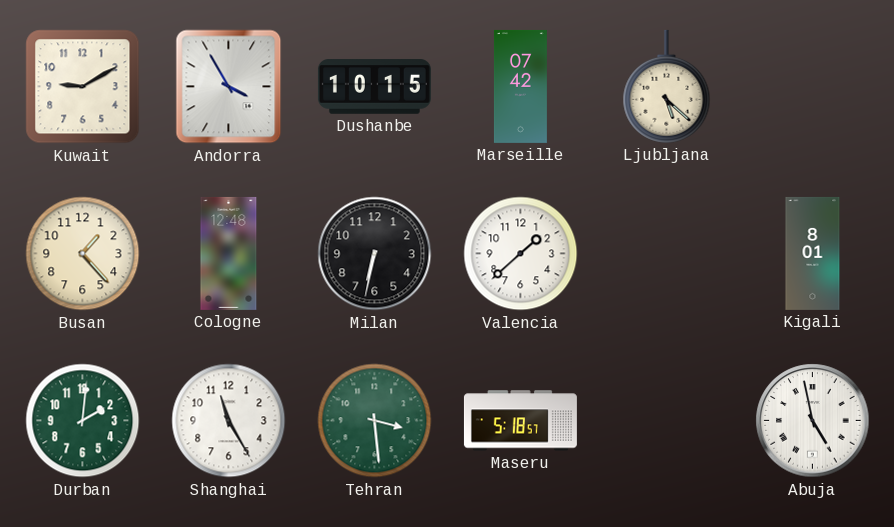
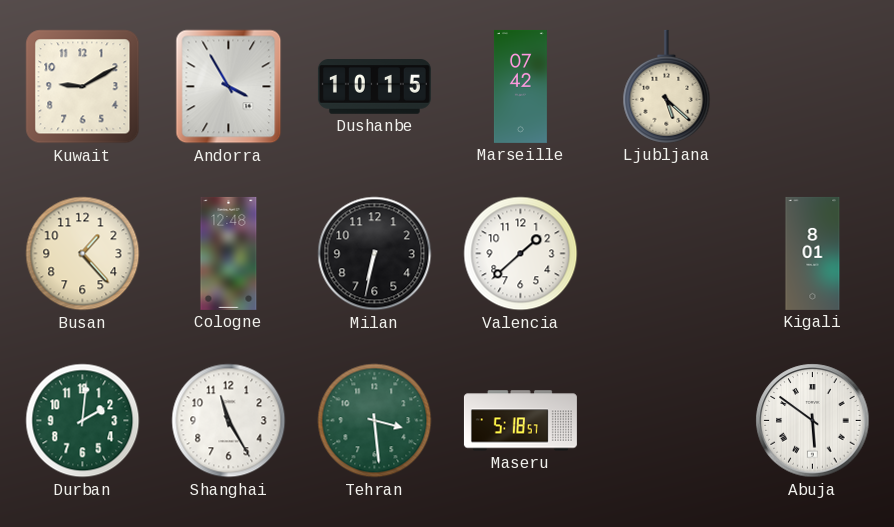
Abuja: 4:58 -> 5:51
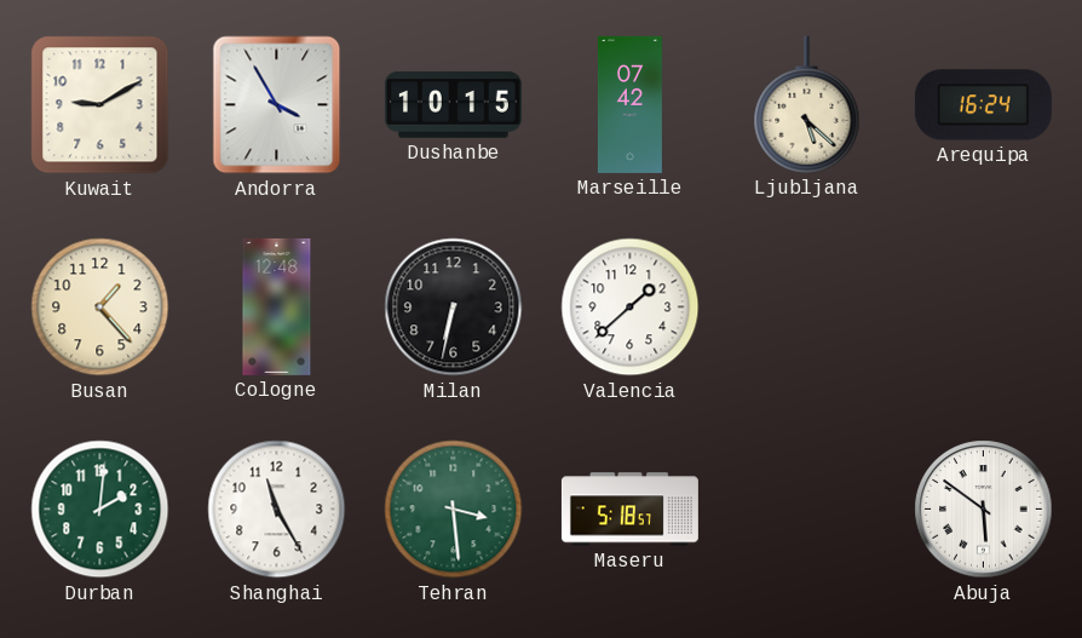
Arequipa: none -> 16:24
Kigali: 8:01 -> none
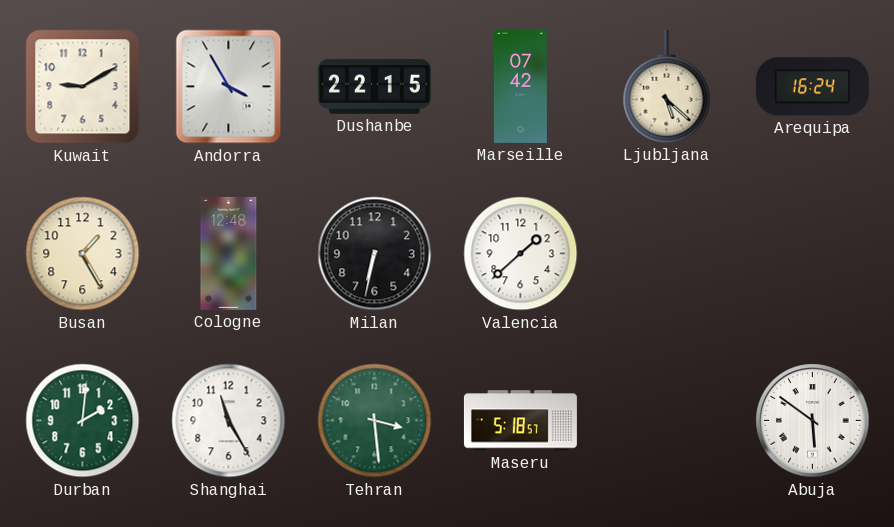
Dushanbe: 10:15 -> 22:15
Busan: 1:23 -> 1:25
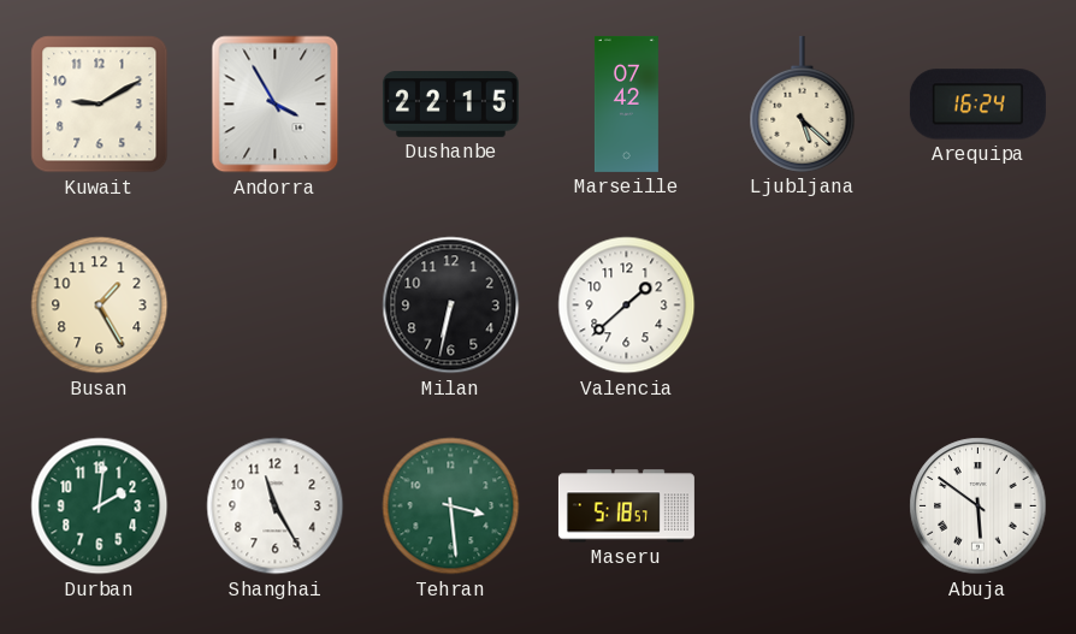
Cologne: 12:48 -> none
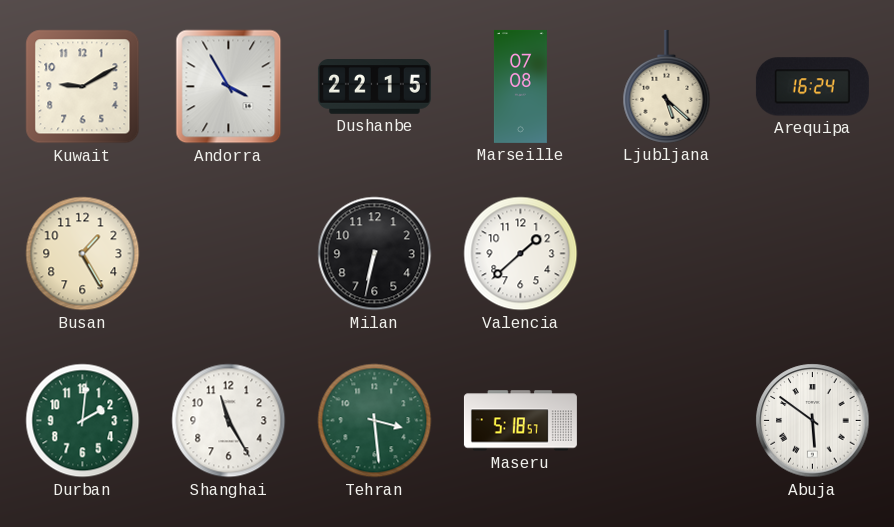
Marseille: 07:42 -> 07:08
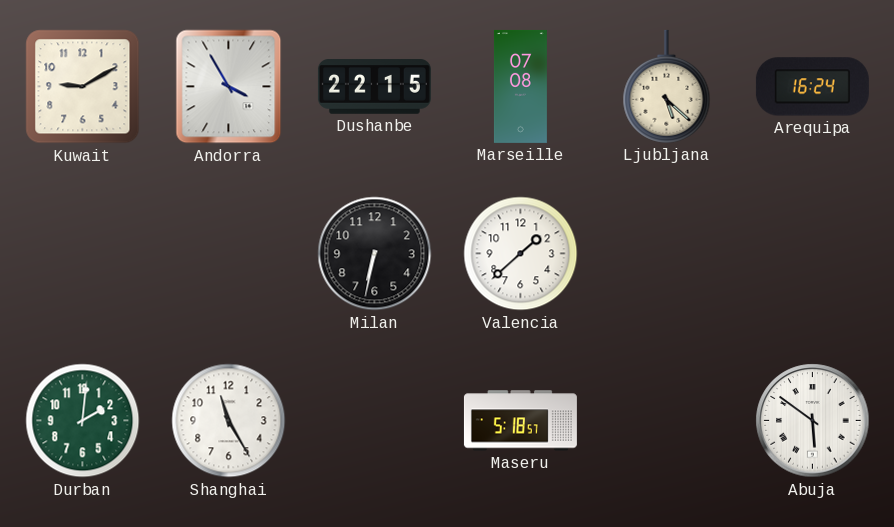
Busan: 1:25 -> none
Tehran: 3:29 -> none
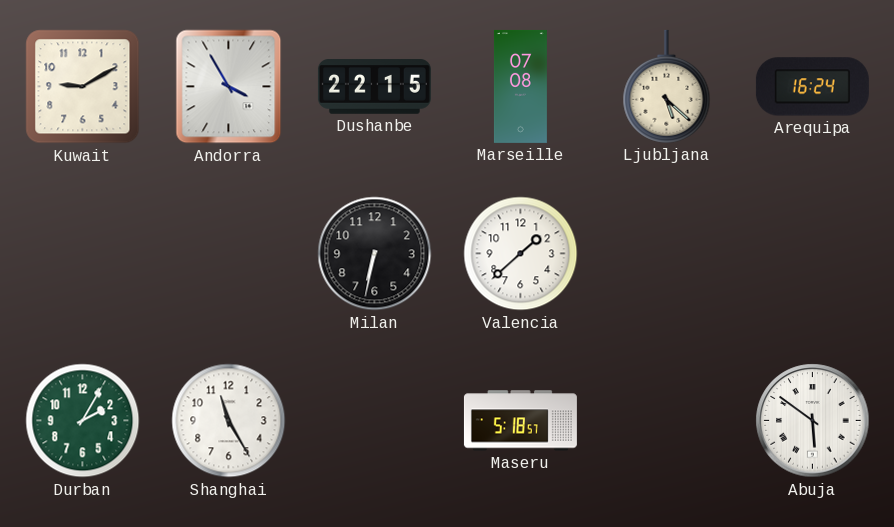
Durban: 2:01 -> 2:05
